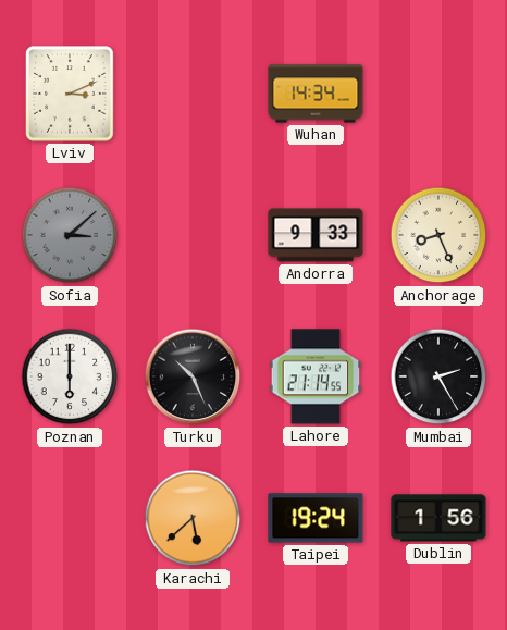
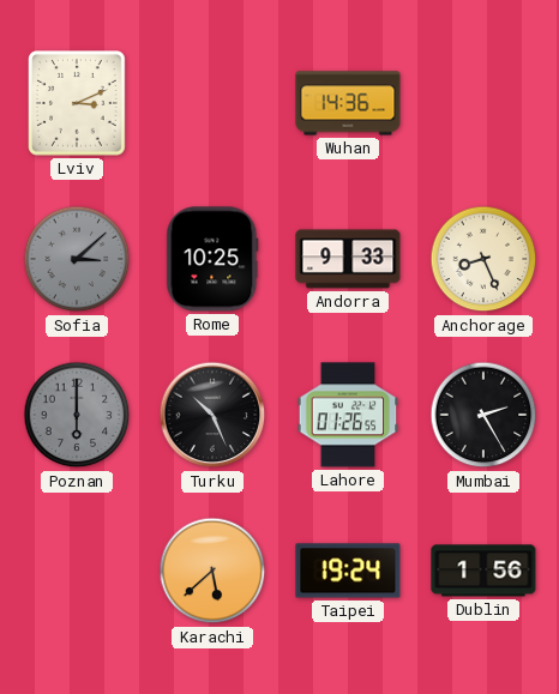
Wuhan: 14:34 -> 14:36
Rome: none -> 10:25
Poznan dial: white -> grey
Lahore: 21:14 -> 01:26
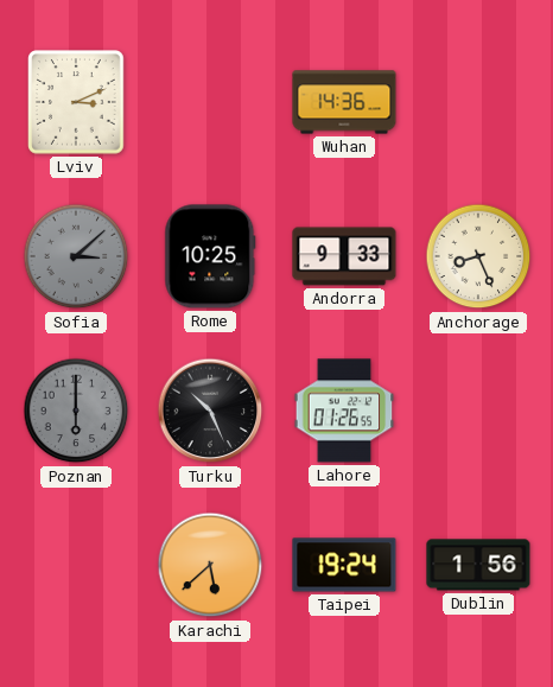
Mumbai: 2:25 -> none
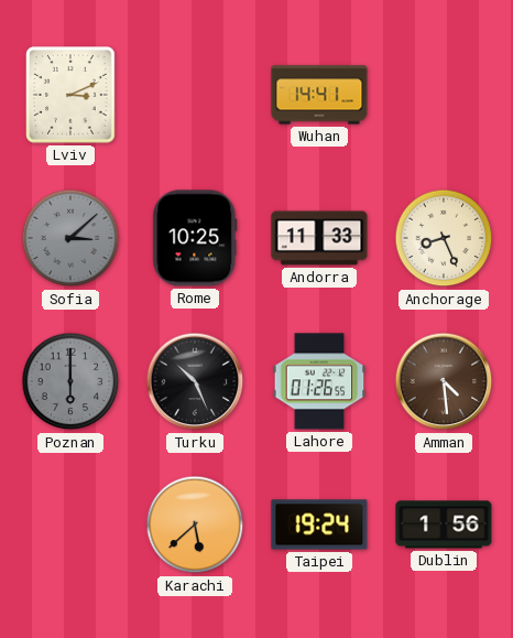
Wuhan: 14:36 -> 14:41
Andorra: 9:33 -> 11:33
Amman: none -> 4:29
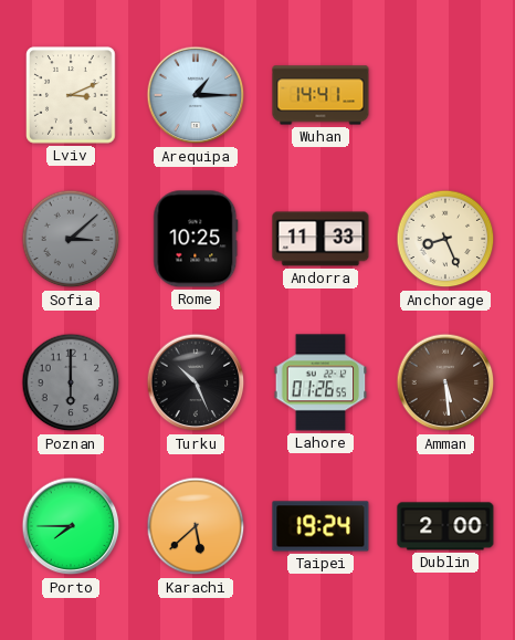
Arequipa: none -> 1:15
Amman: 4:29 -> 5:29
Porto: none -> 7:45
Dublin: 1:56 -> 2:00
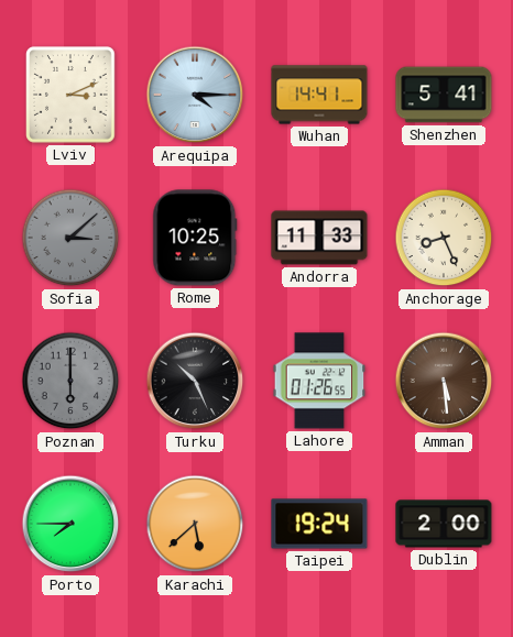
Arequipa: 1:15 -> 4:15
Shenzhen: none -> 5:41
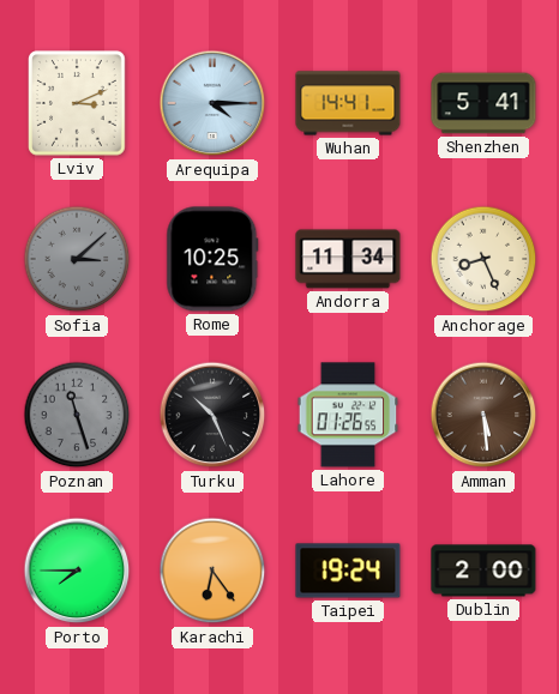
Andorra: 11:33 -> 11:34
Poznan: 6:00 -> 11:27
Karachi: 5:38 -> 6:24
